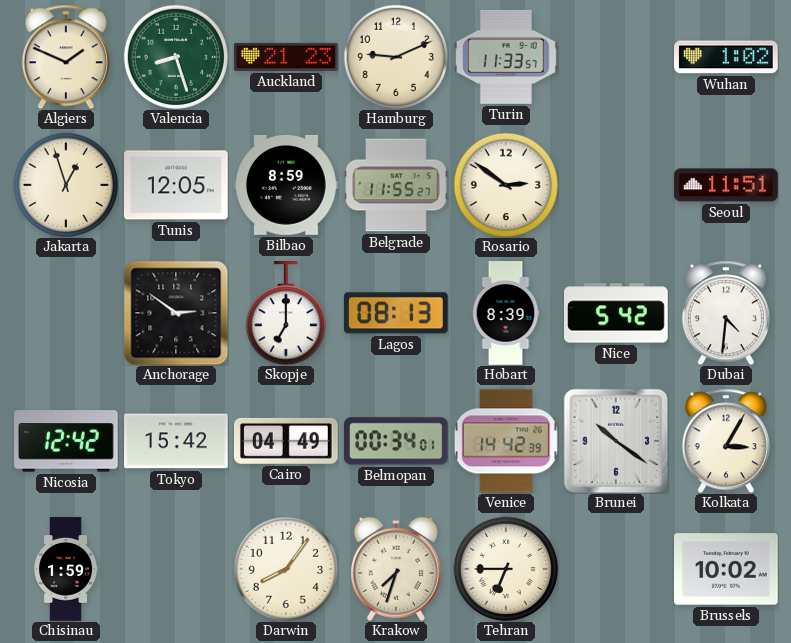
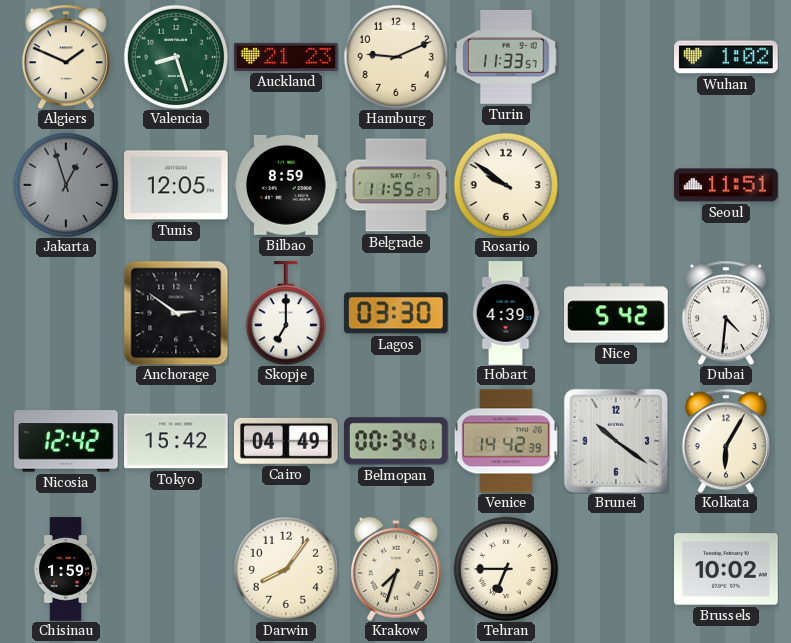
Jakarta dial: cream -> grey
Rosario: 2:51 -> 9:51
Lagos: 08:13 -> 03:30
Hobart: 8:39 -> 4:39
Kolkata: 3:05 -> 6:05
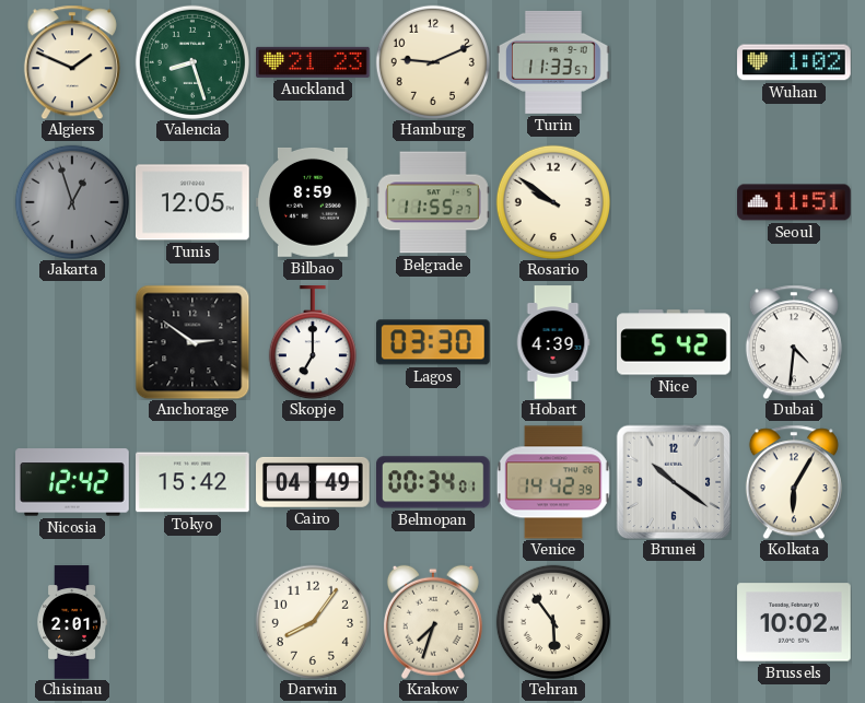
Chisinau: 1:59 -> 2:01
Tehran: 6:45 -> 5:54
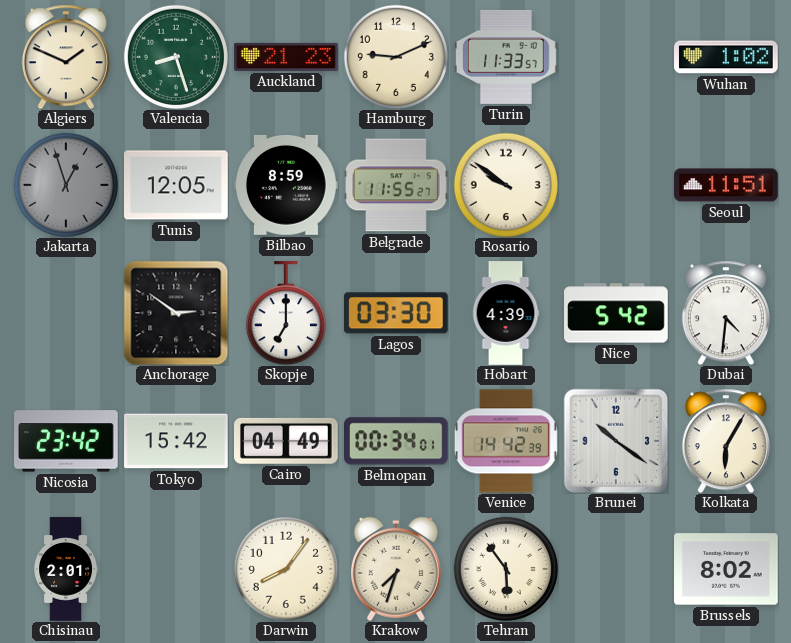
Nicosia: 12:42 -> 23:42
Brussels: 10:02 -> 8:02
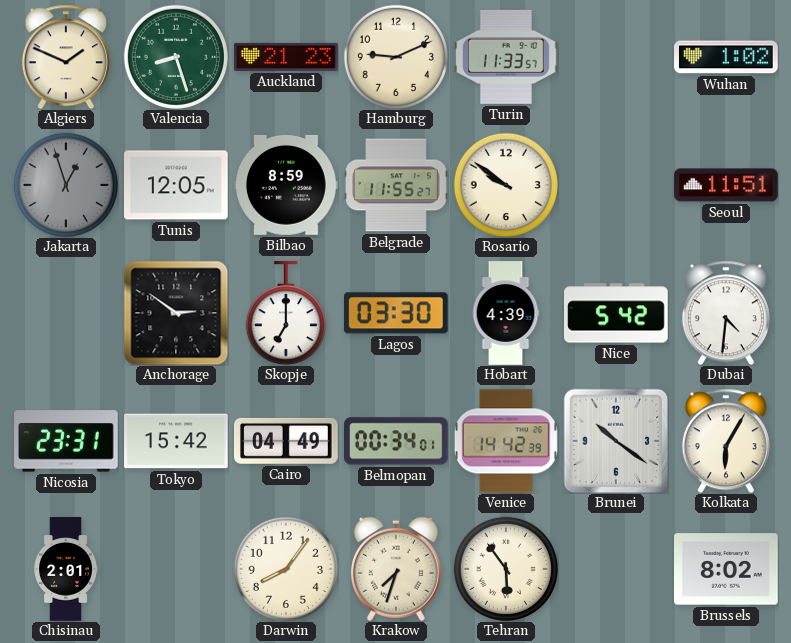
Nicosia: 23:42 -> 23:31
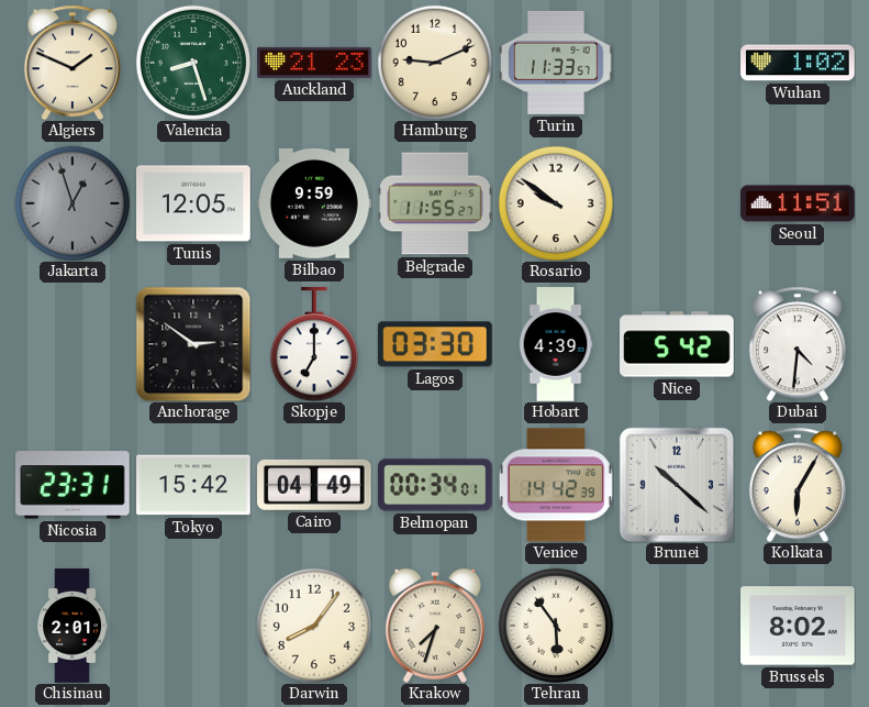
Bilbao: 8:59 -> 9:59
Brunei: 10:21 -> 10:22
